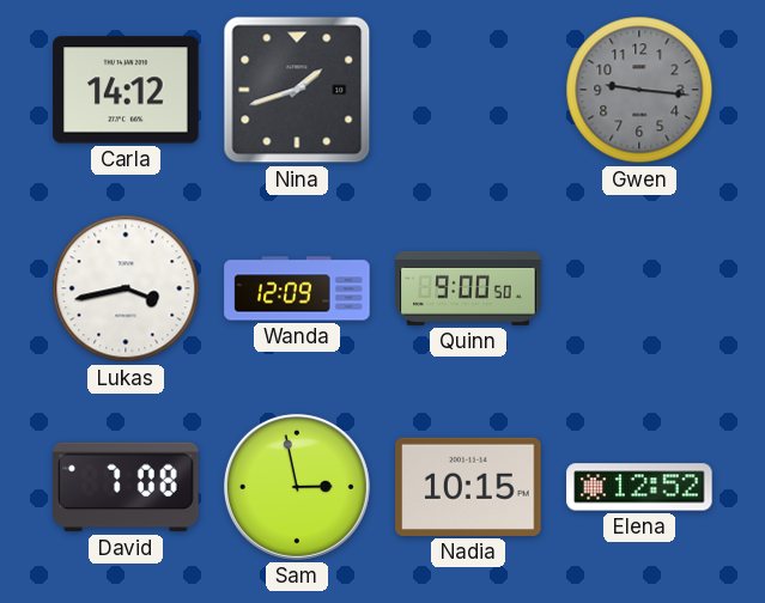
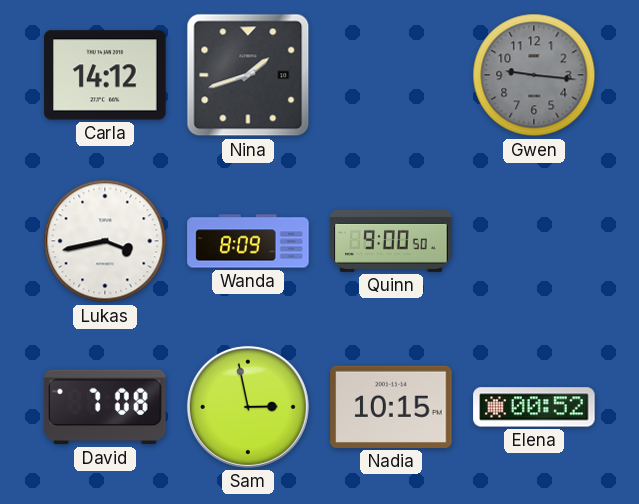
Wanda: 12:09 -> 8:09
Elena: 12:52 -> 00:52
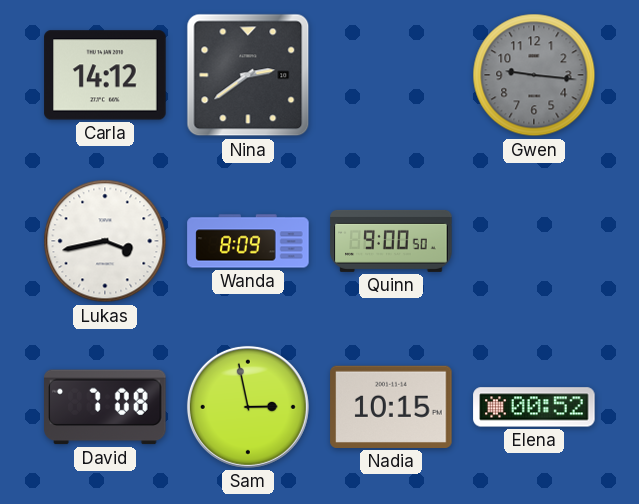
Nina: 1:42 -> 2:39
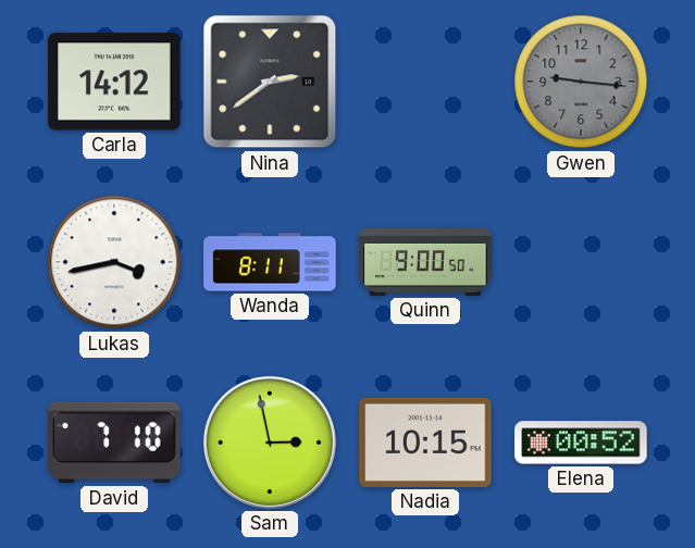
Wanda: 8:09 -> 8:11
David: 7:08 -> 7:10
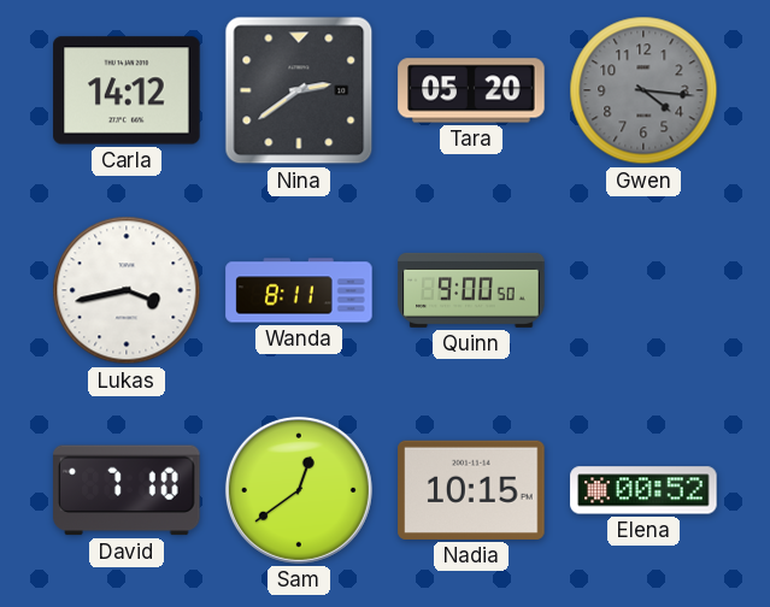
Tara: none -> 05:20
Gwen: 9:16 -> 4:16
Sam: 2:58 -> 12:39
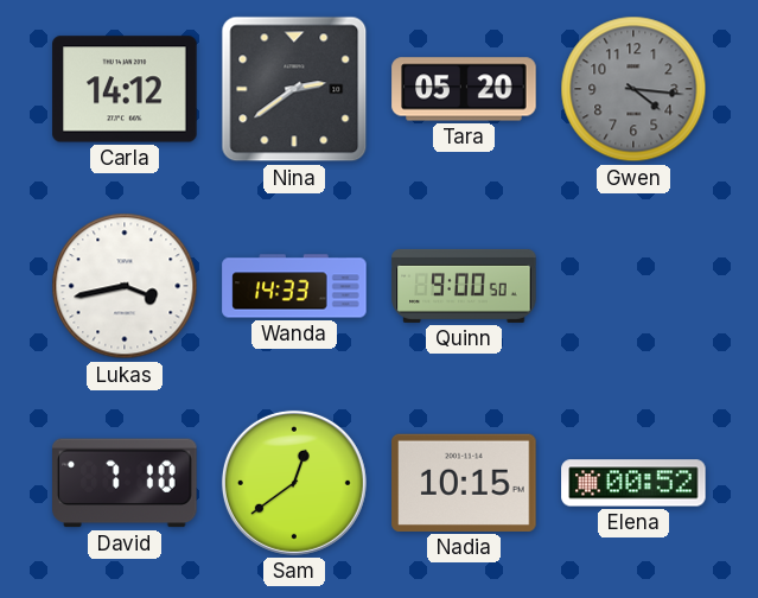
Wanda: 8:11 -> 14:33
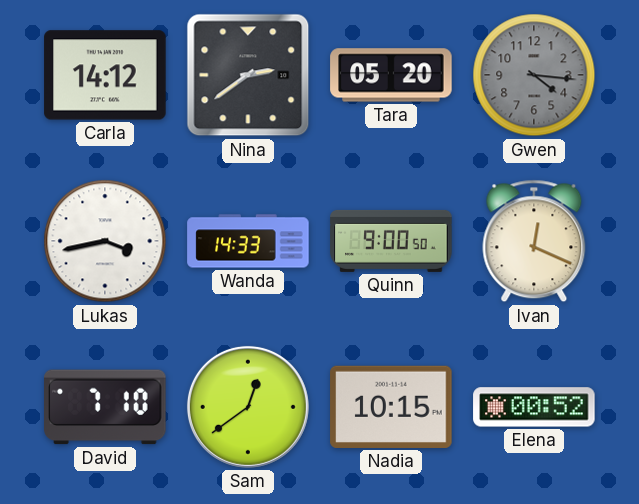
Ivan: none -> 12:19
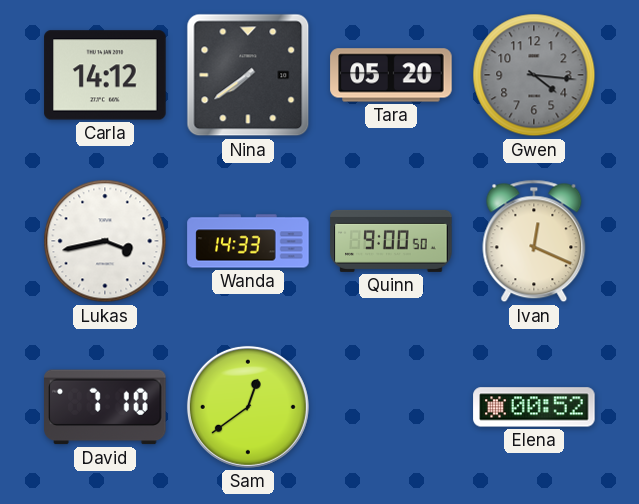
Nina: 2:39 -> 7:39
Nadia: 10:15 -> none
